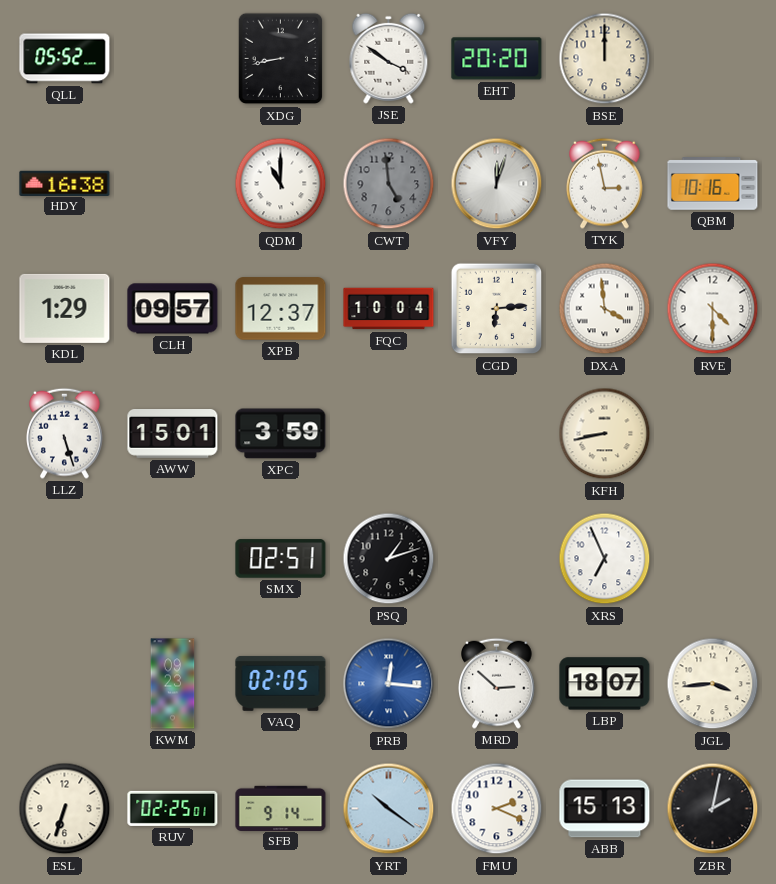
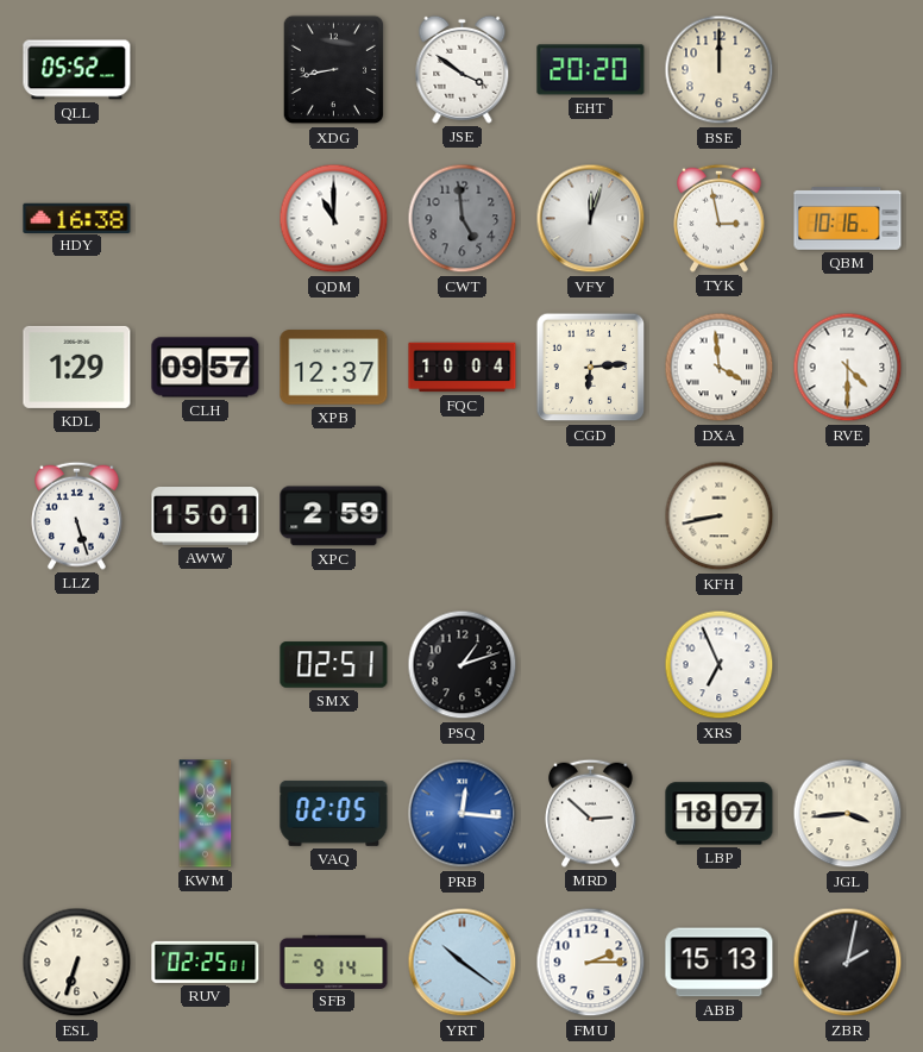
XPC: 3:59 -> 2:59
FMU: 2:19 -> 2:15
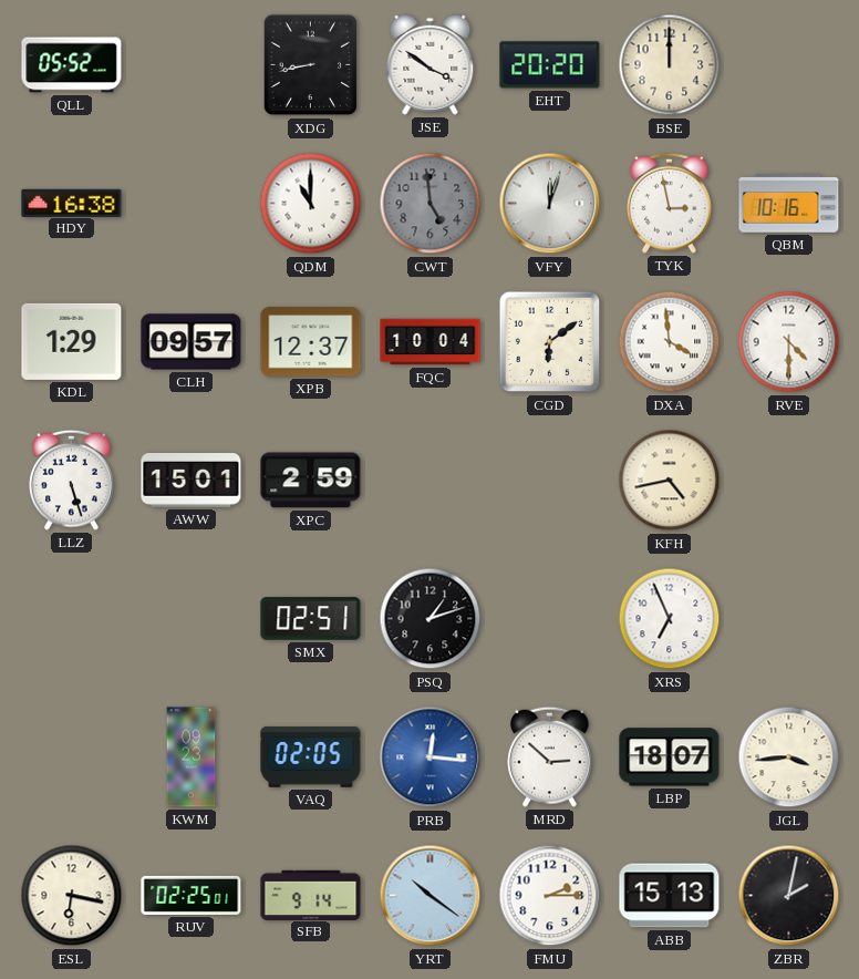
CGD: 6:14 -> 6:09
KFH: 8:43 -> 4:43
ESL: 6:33 -> 6:17
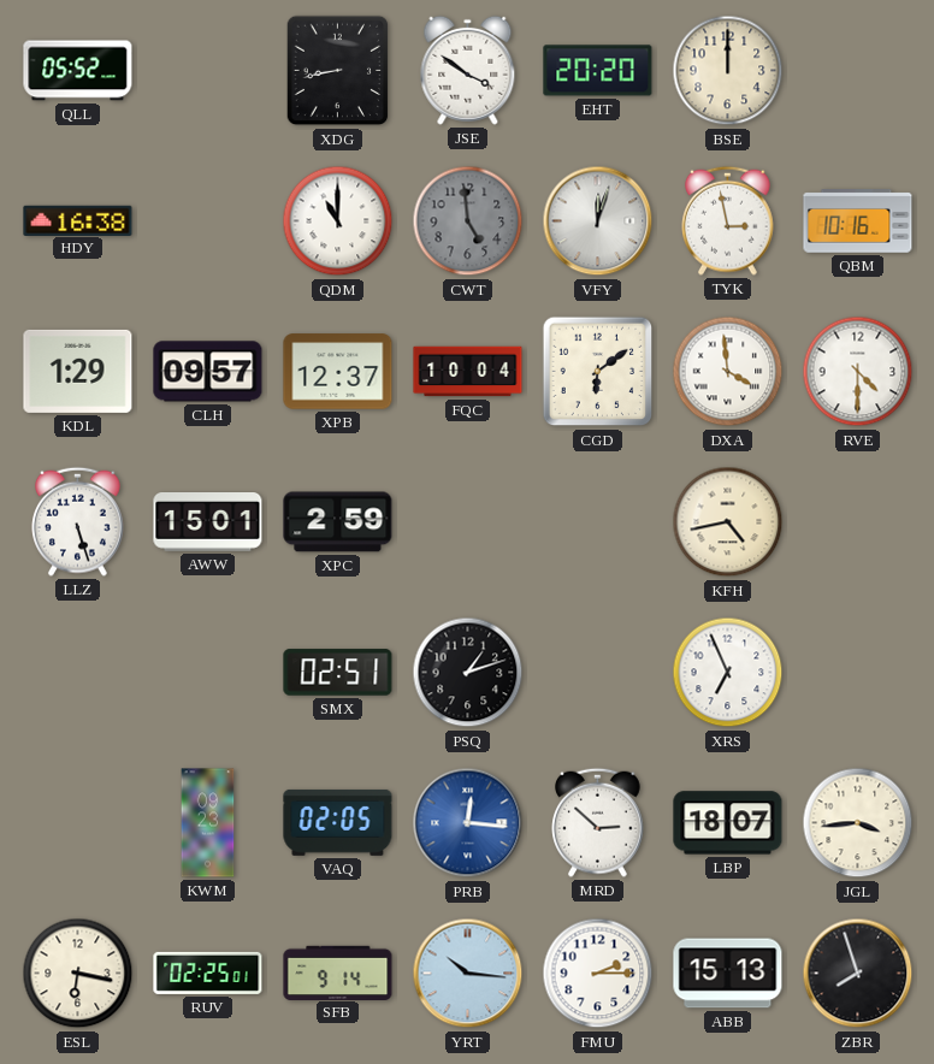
YRT: 10:21 -> 10:16
ZBR: 2:02 -> 7:57
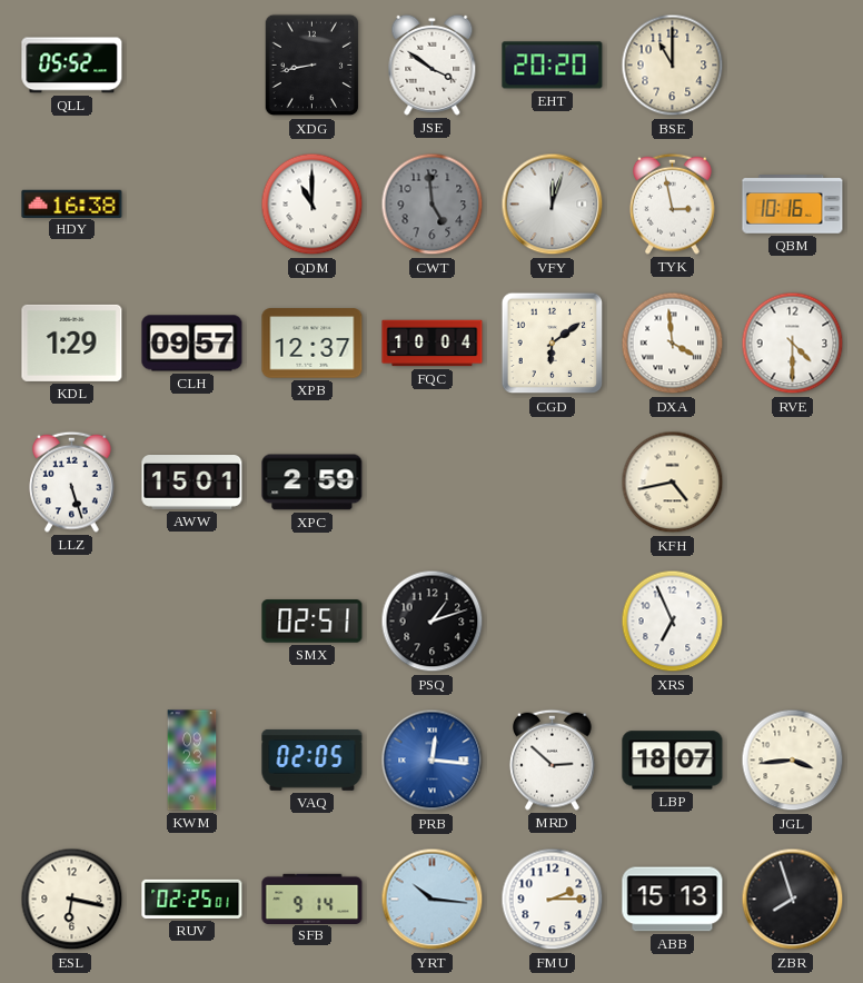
BSE: 12:00 -> 11:00
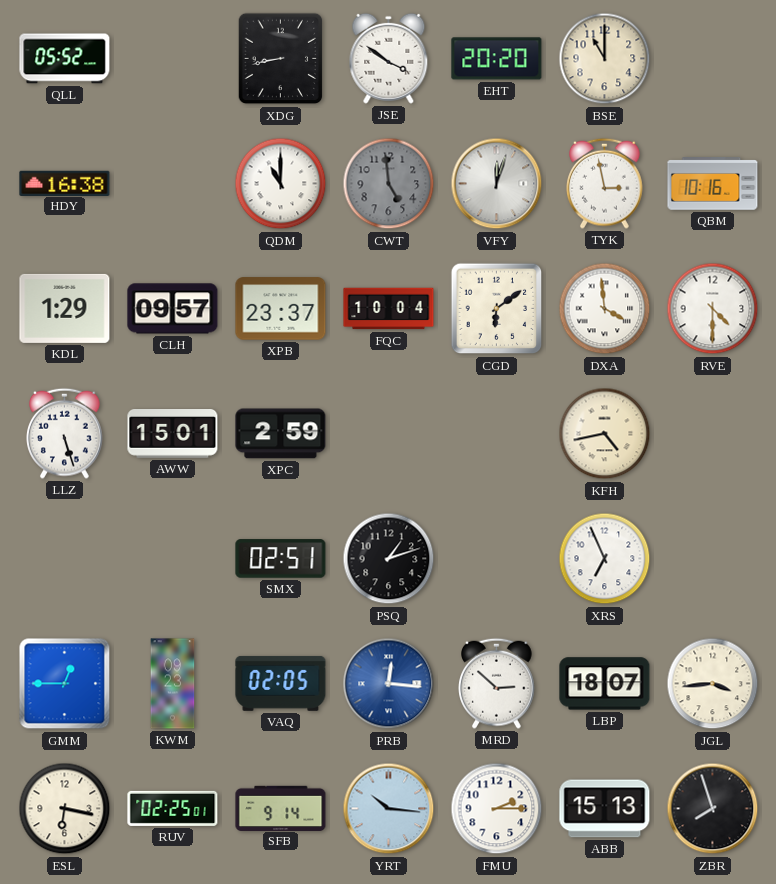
XPB: 12:37 -> 23:37
GMM: none -> 12:45
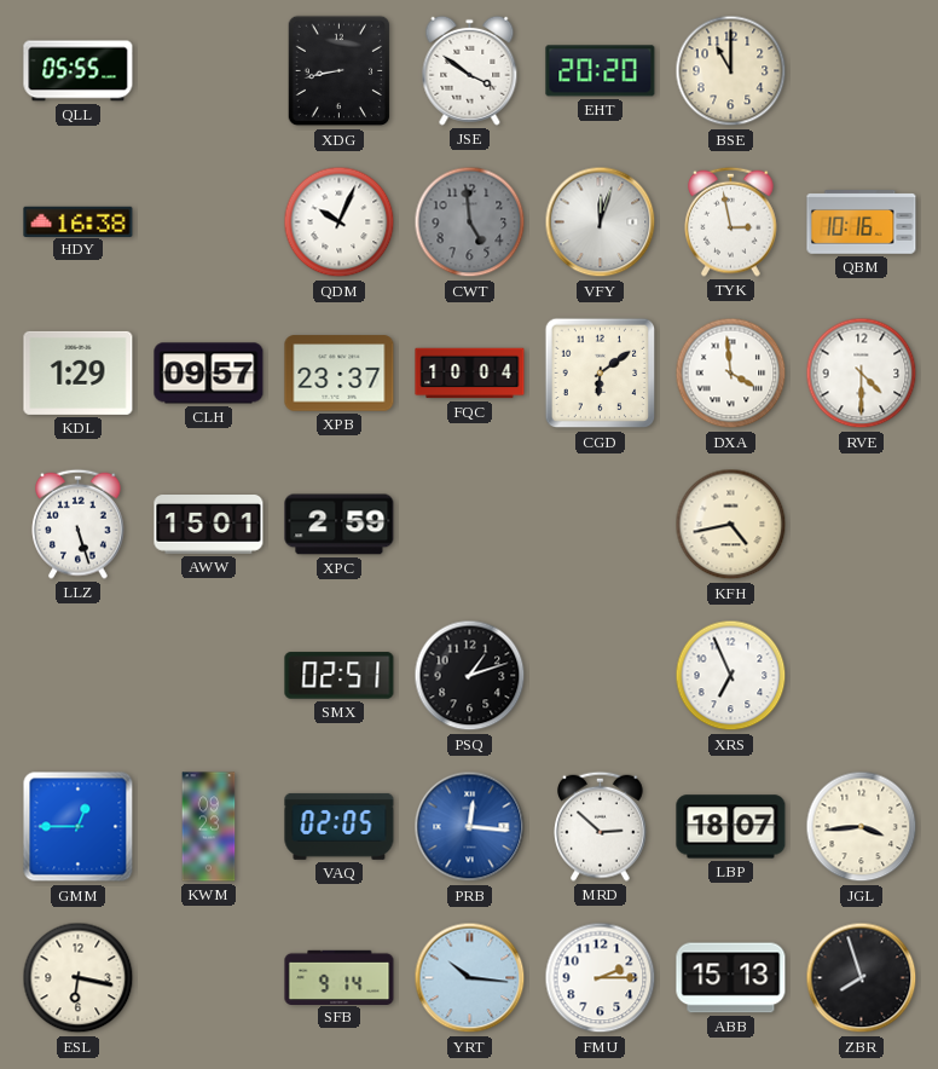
QLL: 05:52 -> 05:55
QDM: 11:00 -> 10:04
RUV: 02:25 -> none
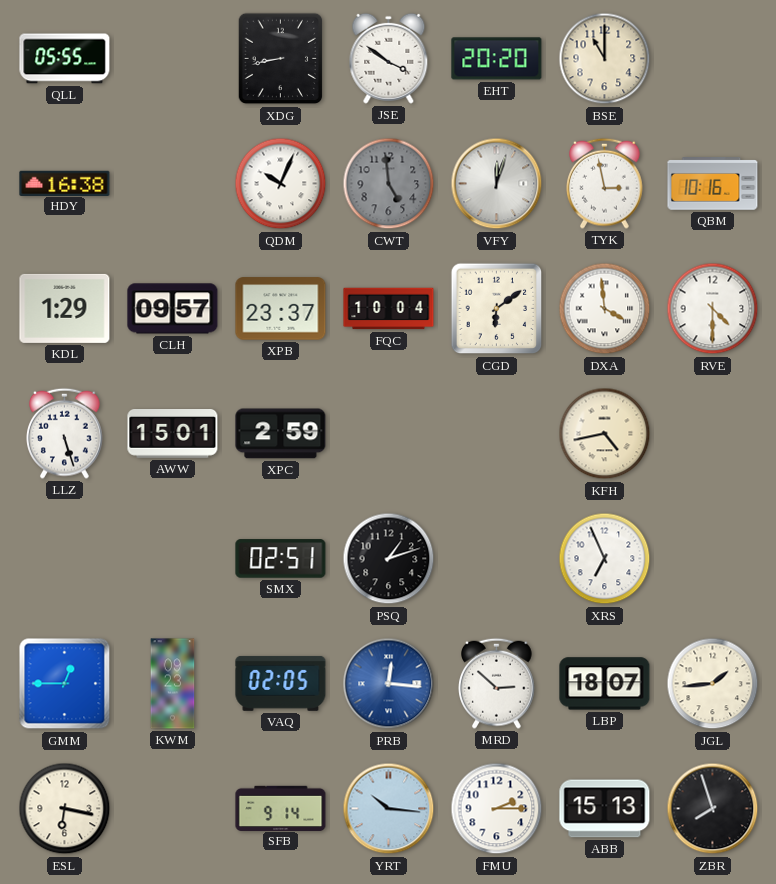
JGL: 3:44 -> 1:44
